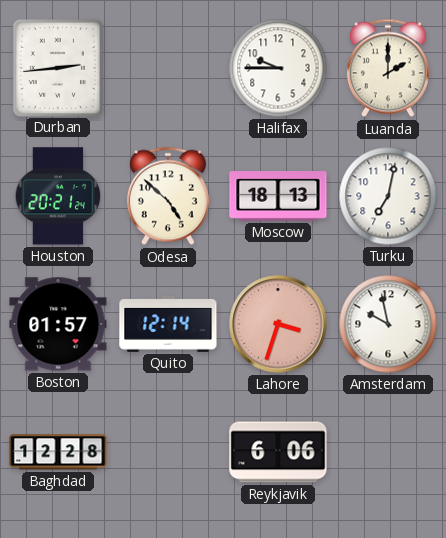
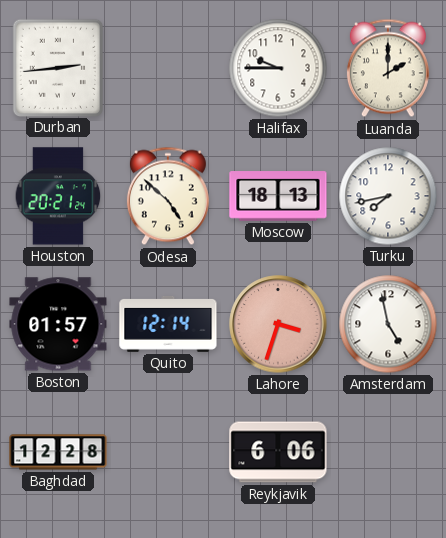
Turku: 7:02 -> 7:43
Amsterdam: 9:58 -> 4:58
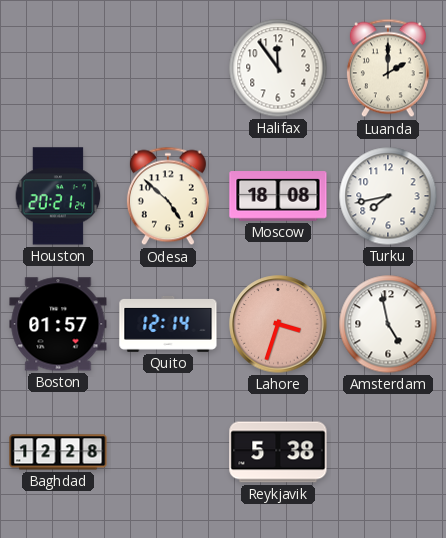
Durban: 2:44 -> none
Halifax: 9:45 -> 11:54
Moscow: 18:13 -> 18:08
Reykjavik: 6:06 -> 5:38
